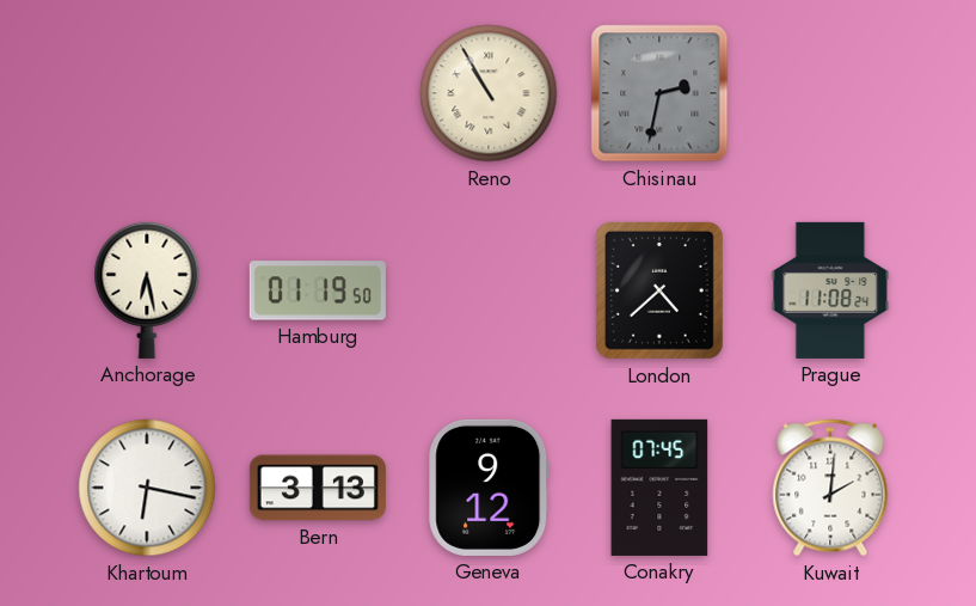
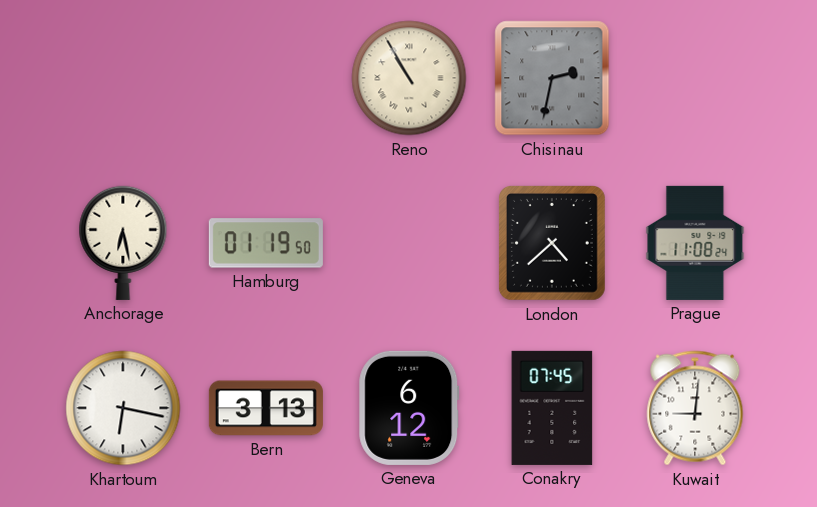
Geneva: 9:12 -> 6:12
Kuwait: 2:01 -> 9:01
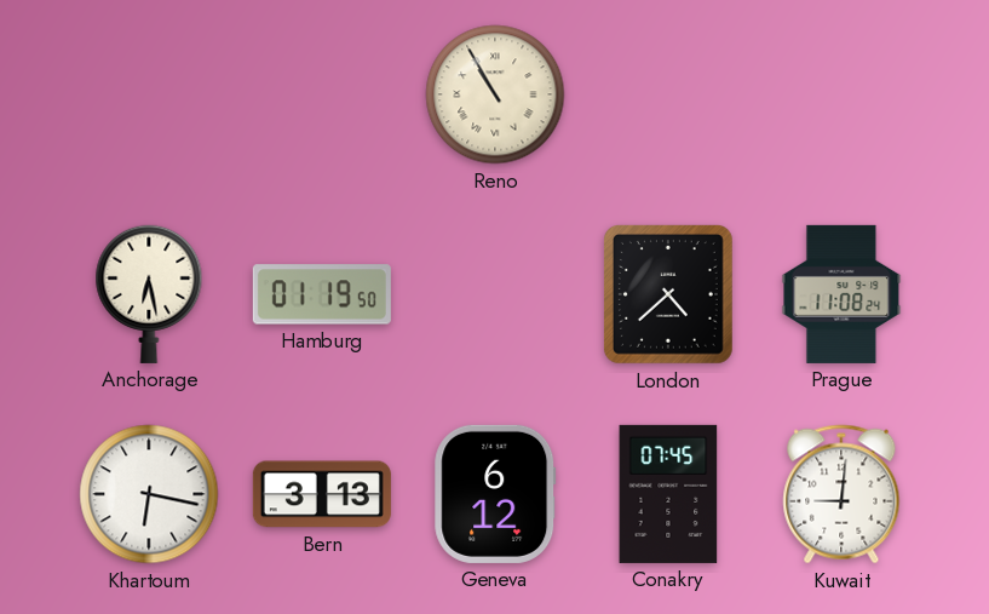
Chisinau: 2:32 -> none
